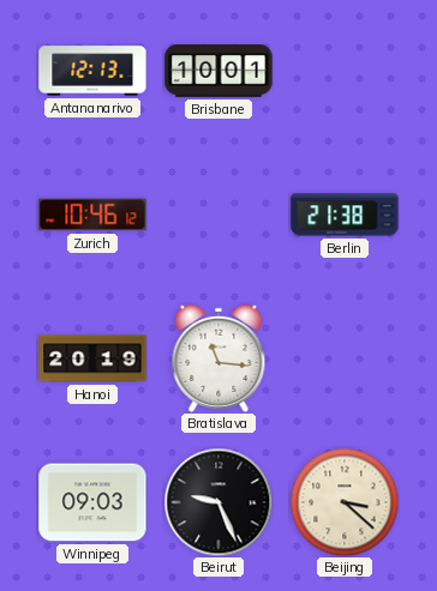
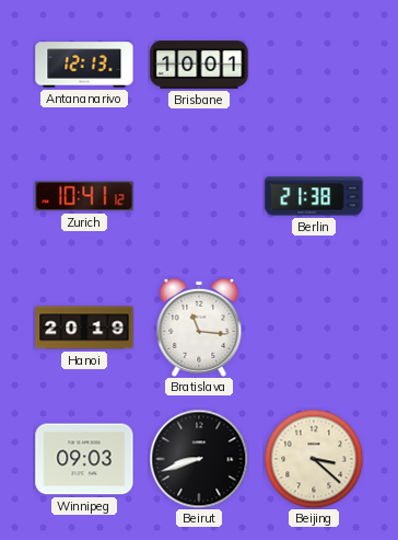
Zurich: 10:46 -> 10:41
Beirut: 9:26 -> 8:42
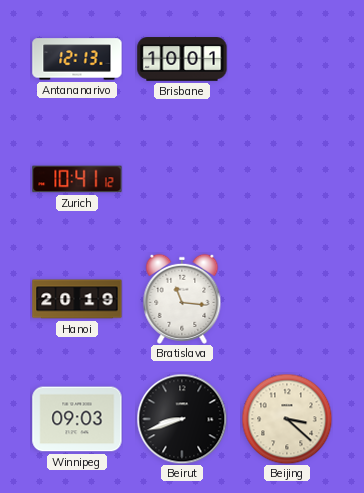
Berlin: 21:38 -> none
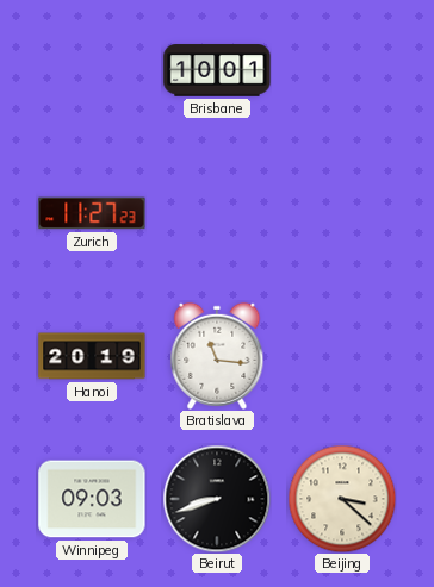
Antananarivo: 12:13 -> none
Zurich: 10:41 -> 11:27
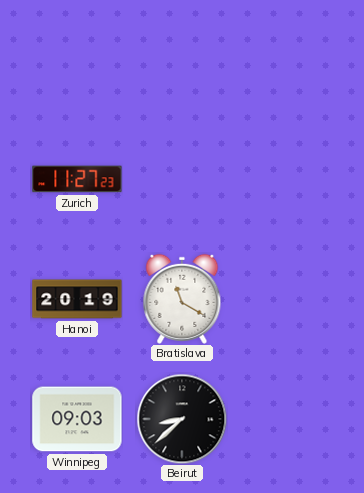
Brisbane: 10:01 -> none
Bratislava: 11:16 -> 11:20
Beirut: 8:42 -> 8:38
Beijing: 3:22 -> none
